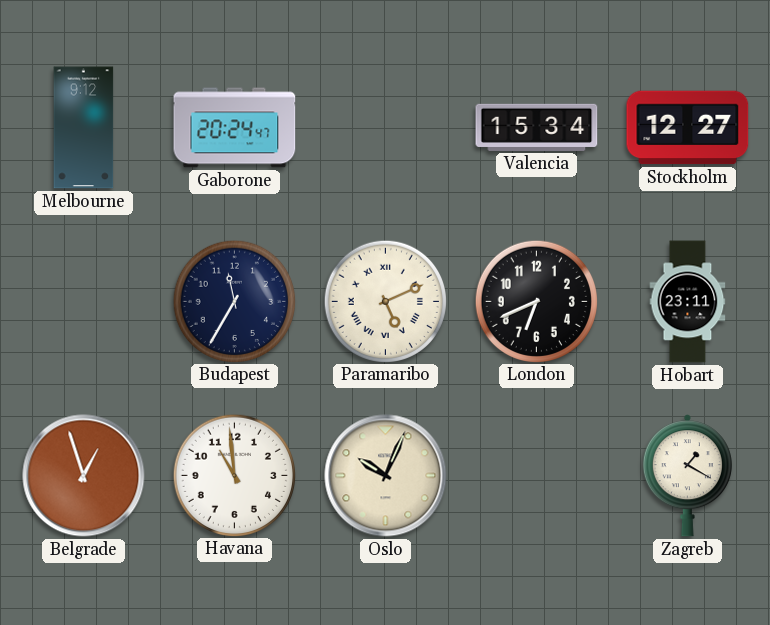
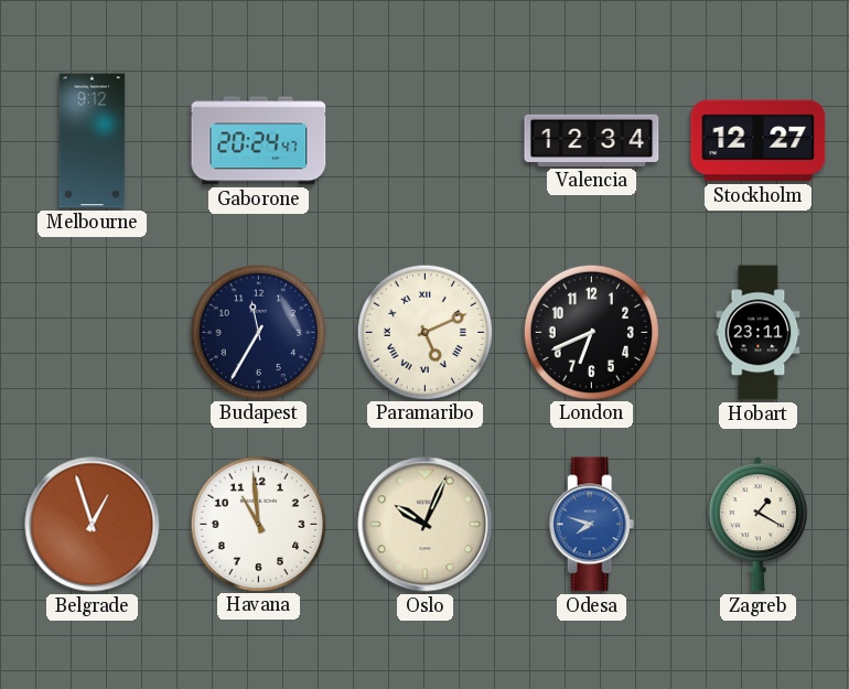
Valencia: 15:34 -> 12:34
Odesa: none -> 7:48
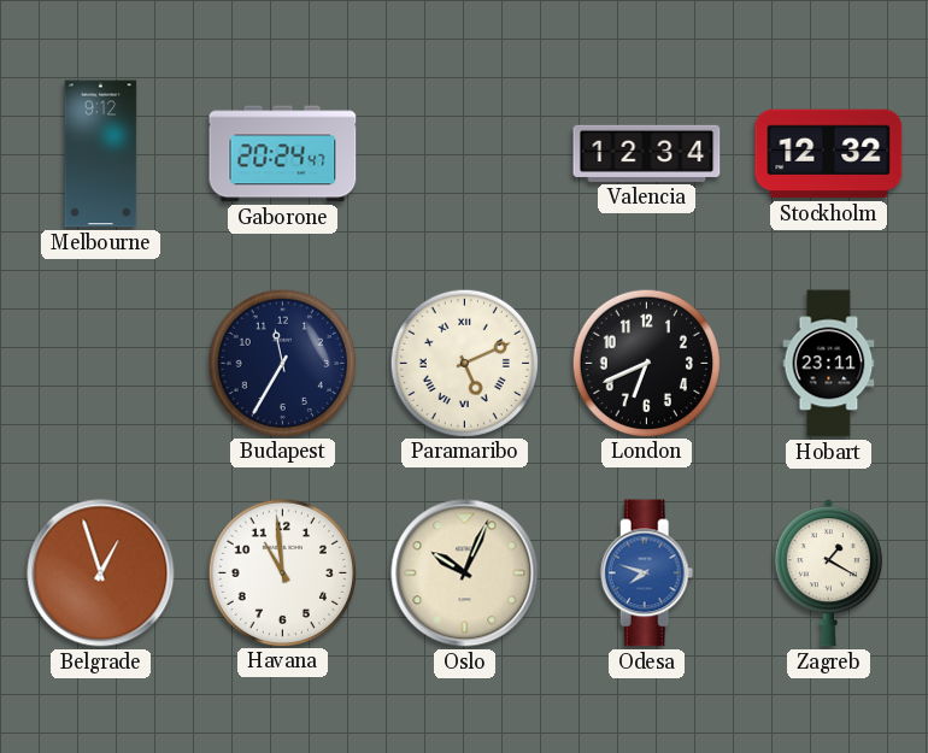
Stockholm: 12:27 -> 12:32
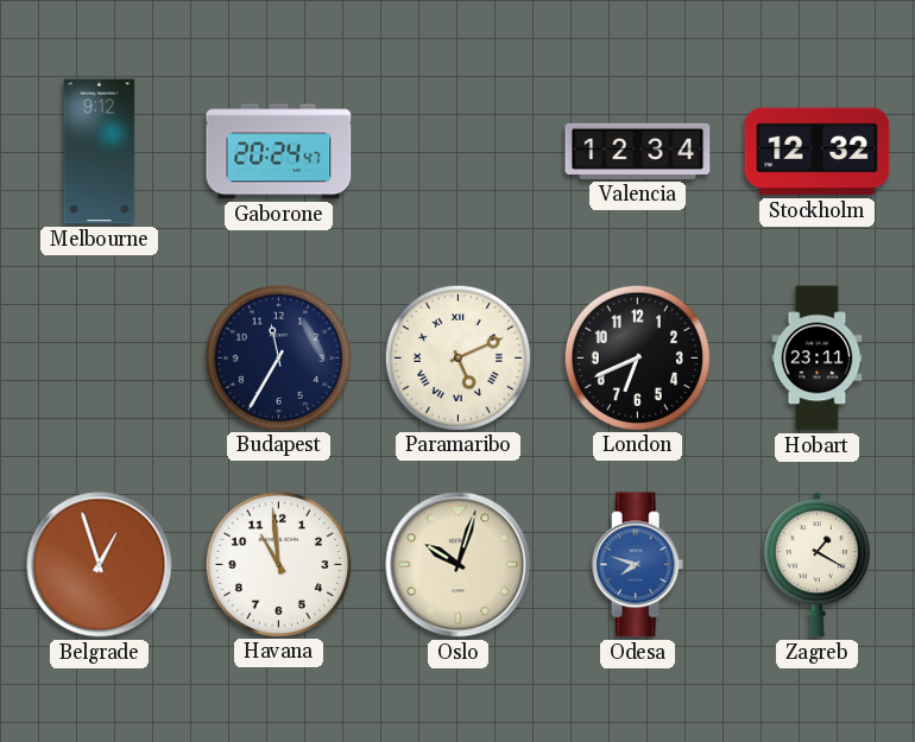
Oslo: 10:04 -> 10:03
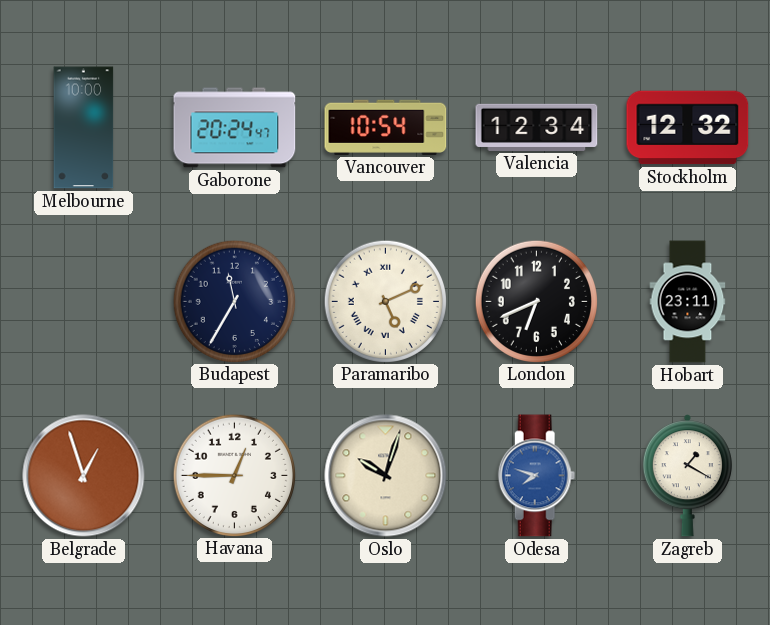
Melbourne: 9:12 -> 10:00
Vancouver: none -> 10:54
Havana: 10:59 -> 12:45
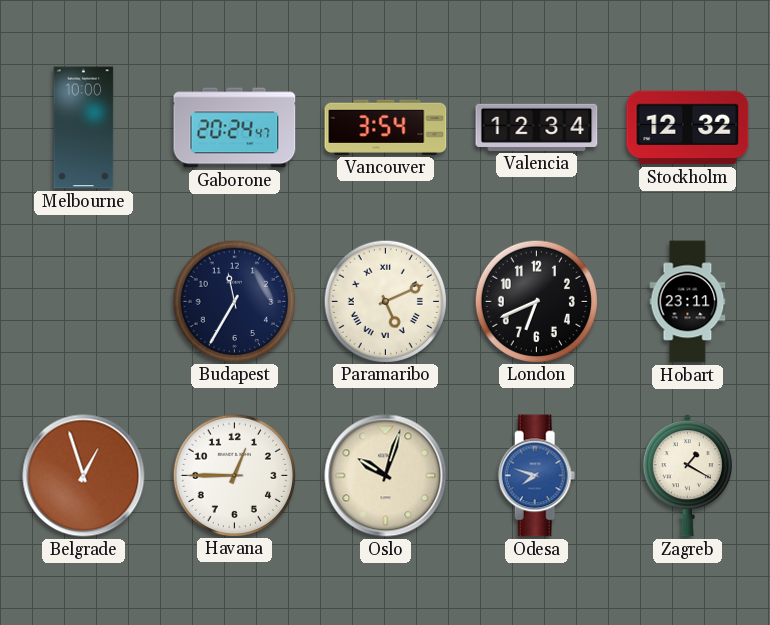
Vancouver: 10:54 -> 3:54
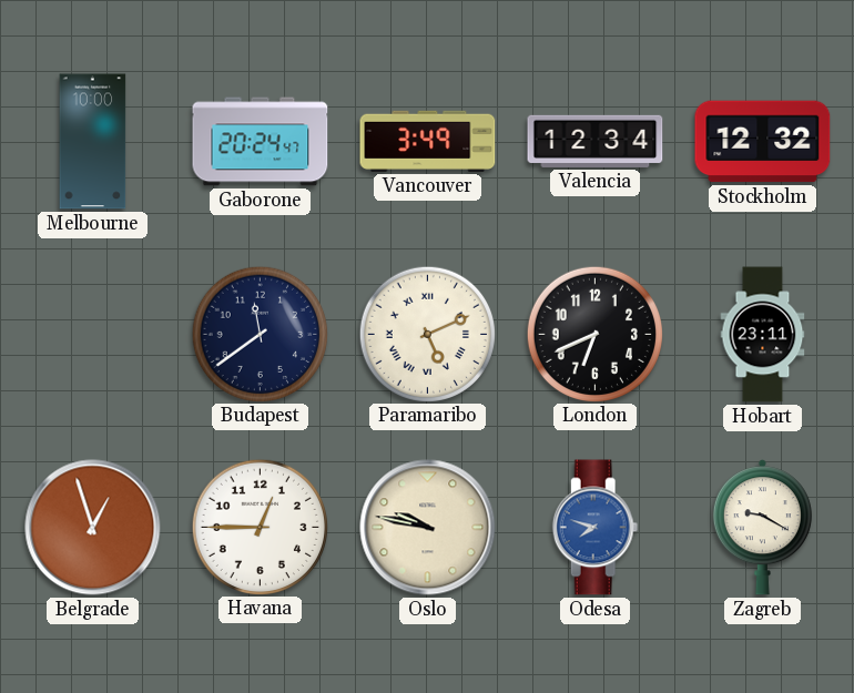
Vancouver: 3:54 -> 3:49
Budapest: 11:35 -> 11:39
Oslo: 10:03 -> 9:47
Zagreb: 1:20 -> 9:20
